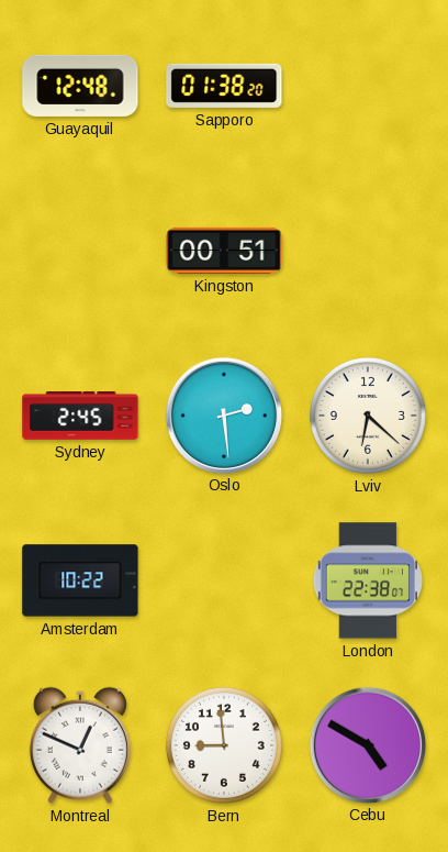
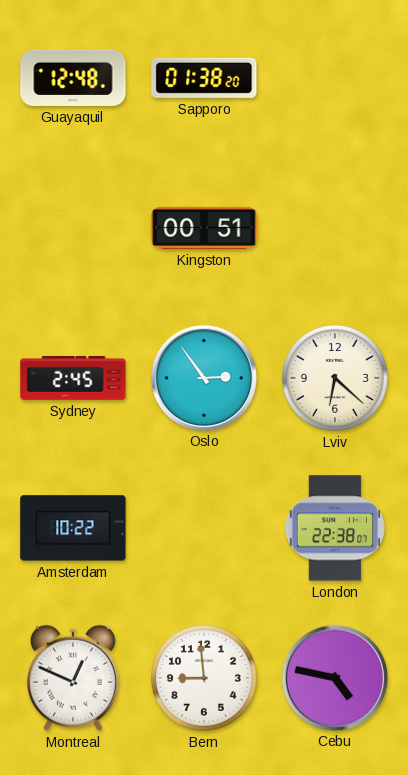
Oslo: 2:29 -> 2:54
Cebu: 4:50 -> 4:47
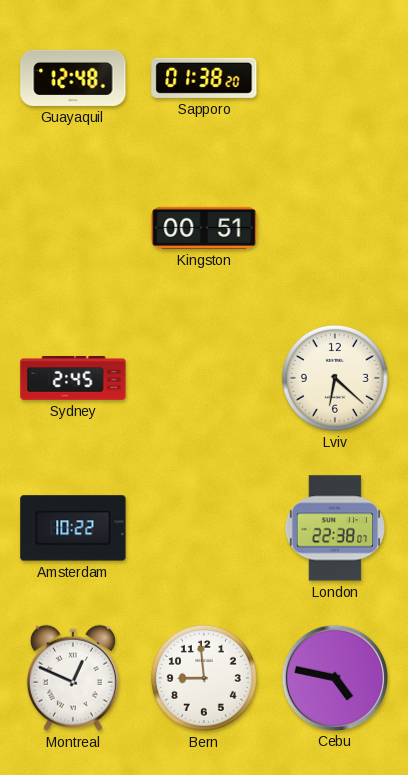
Oslo: 2:54 -> none
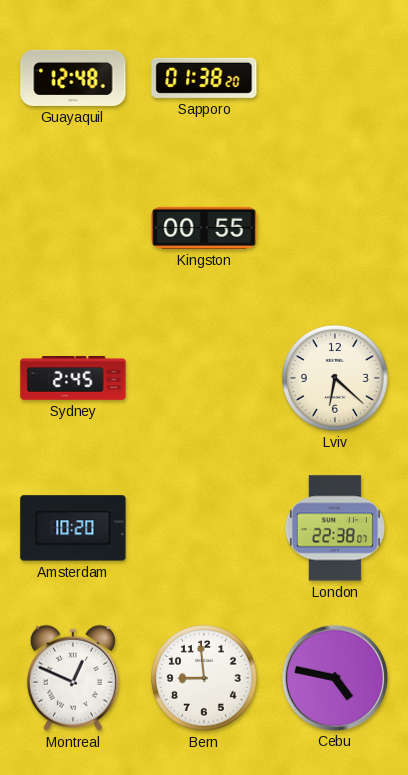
Kingston: 00:51 -> 00:55
Amsterdam: 10:22 -> 10:20
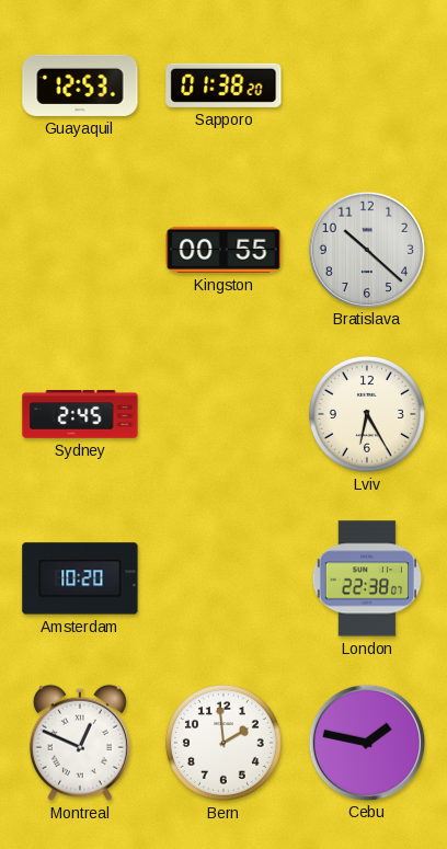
Guayaquil: 12:48 -> 12:53
Bratislava: none -> 10:22
Lviv: 6:22 -> 6:25
Bern: 8:59 -> 1:59
Cebu: 4:47 -> 1:47
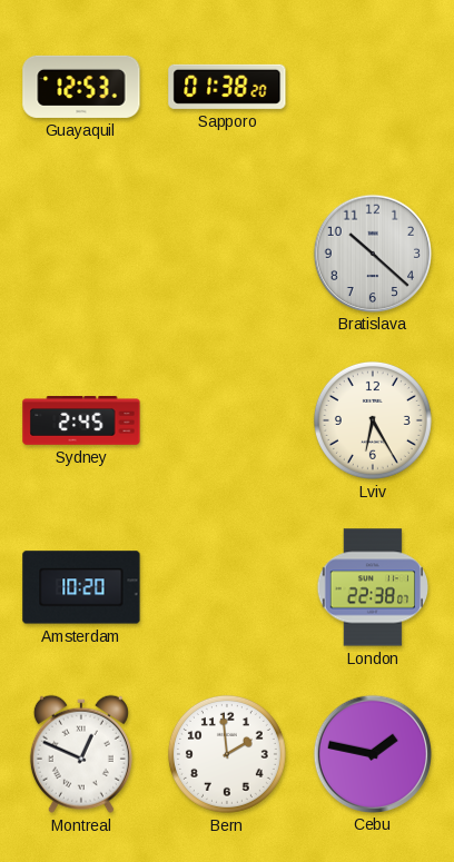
Kingston: 00:55 -> none
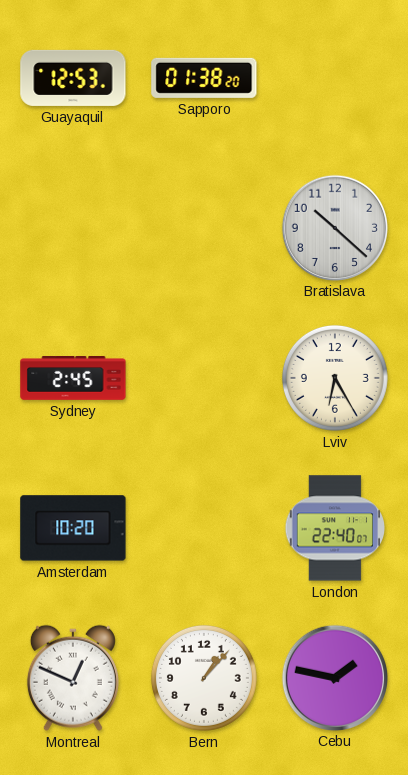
London: 22:38 -> 22:40
Bern: 1:59 -> 1:07
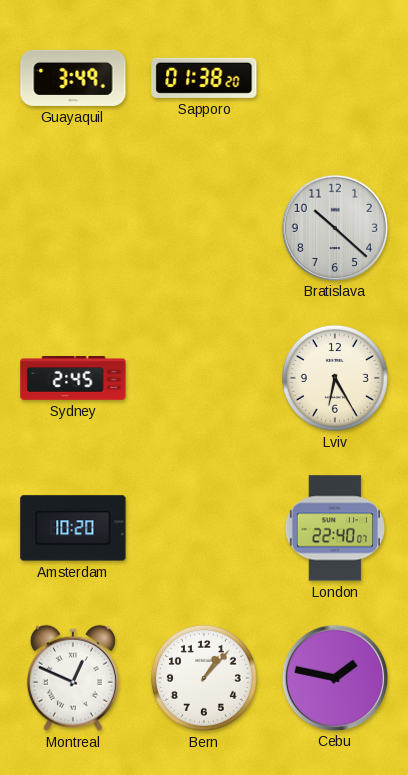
Guayaquil: 12:53 -> 3:49
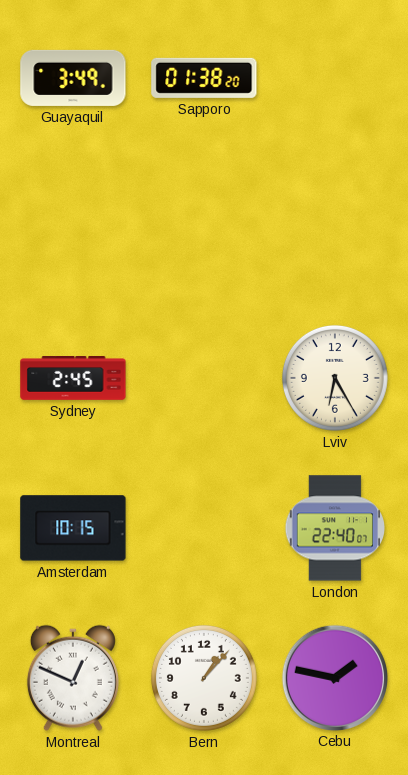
Bratislava: 10:22 -> none
Amsterdam: 10:20 -> 10:15
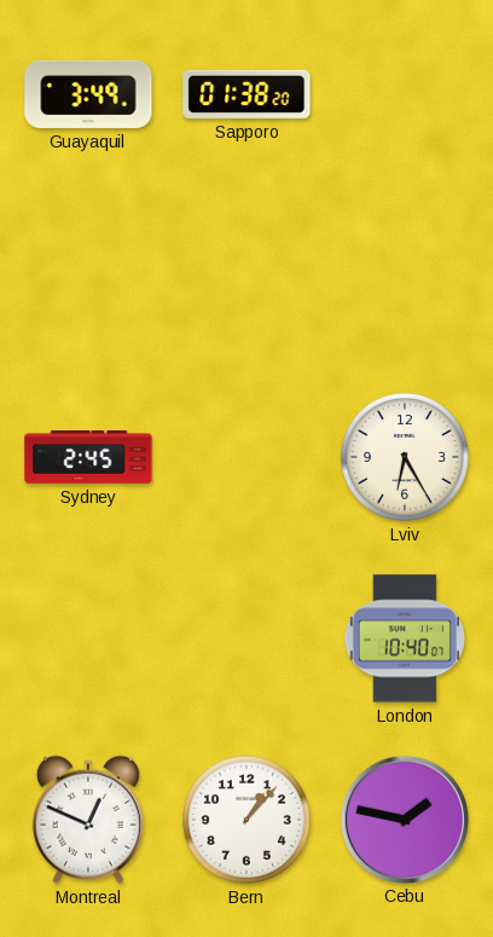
Amsterdam: 10:15 -> none
London: 22:40 -> 10:40
